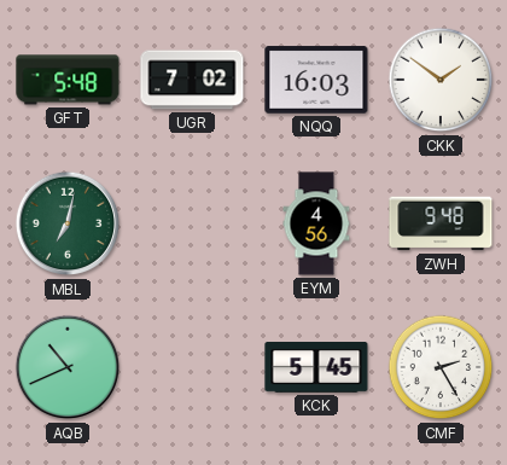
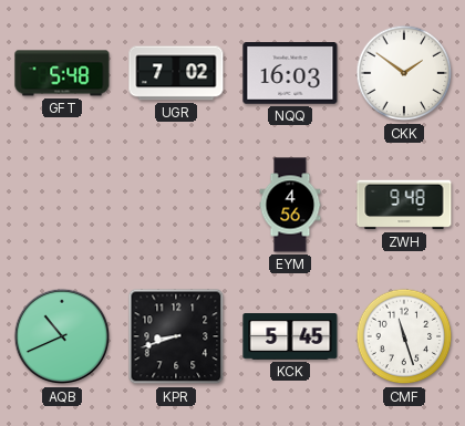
MBL: 7:02 -> none
KPR: none -> 8:42
CMF: 2:25 -> 11:27
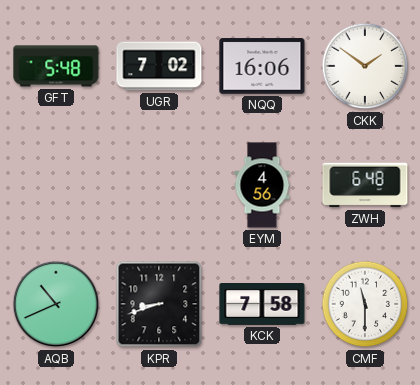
NQQ: 16:03 -> 16:06
ZWH: 9:48 -> 6:48
KCK: 5:45 -> 7:58
CMF: 11:27 -> 11:30
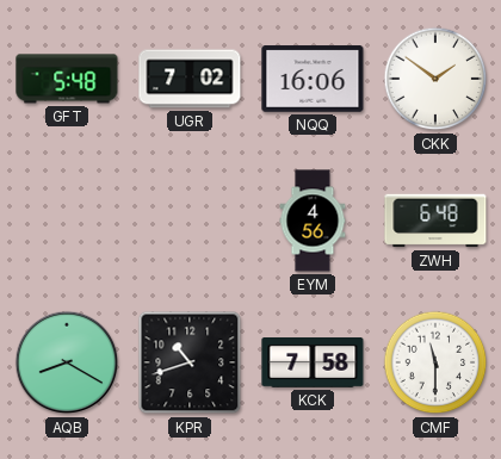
AQB: 10:41 -> 8:20
KPR: 8:42 -> 10:42
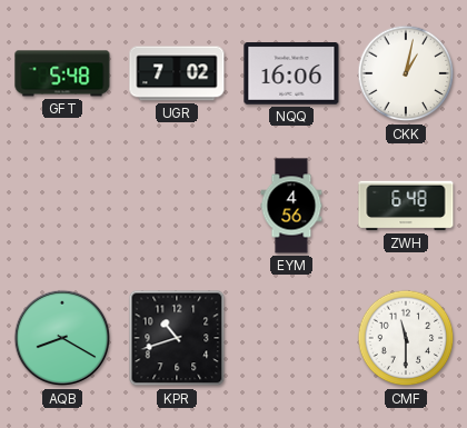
CKK: 1:51 -> 1:02
KCK: 7:58 -> none
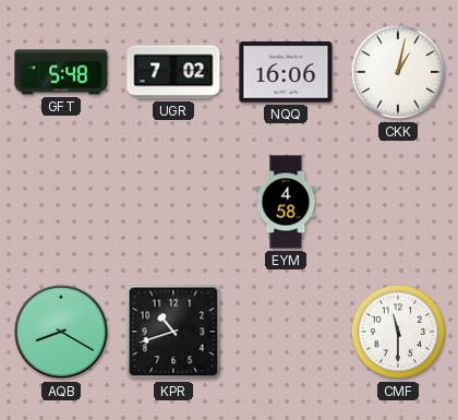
EYM: 4:56 -> 4:58
ZWH: 6:48 -> none
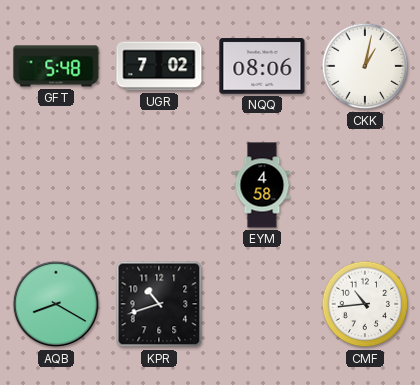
NQQ: 16:06 -> 08:06
CMF: 11:30 -> 10:44
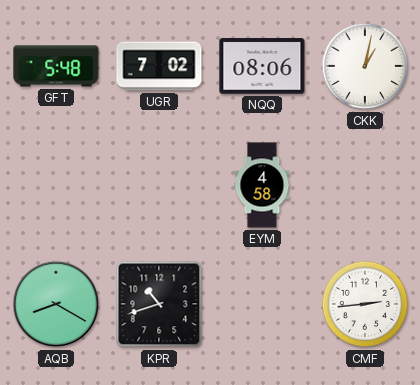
CMF: 10:44 -> 2:44
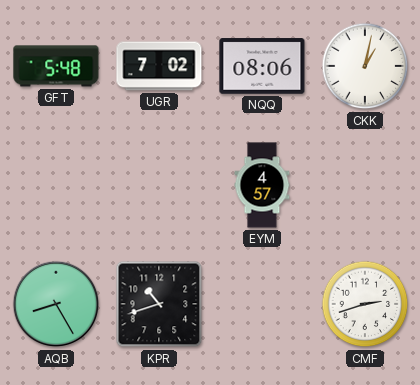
EYM: 4:58 -> 4:57
AQB: 8:20 -> 8:25
CMF: 2:44 -> 2:42
